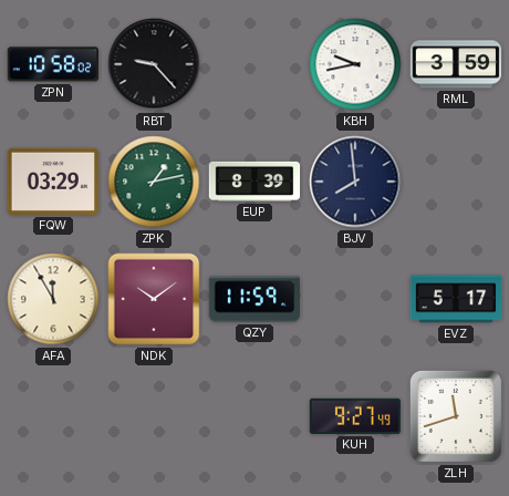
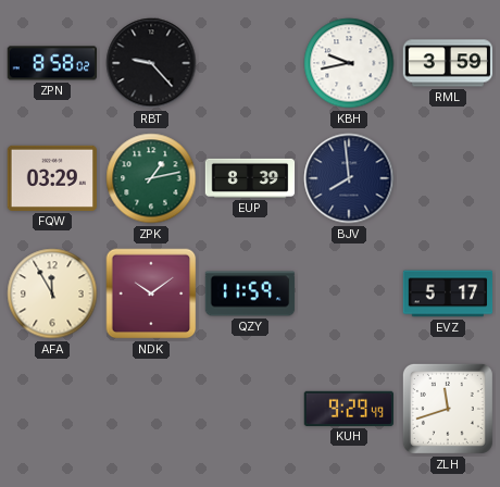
ZPN: 10:58 -> 8:58
KUH: 9:27 -> 9:29
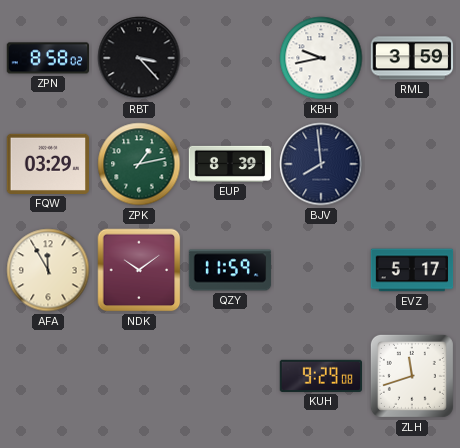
RBT: 9:23 -> 3:23
KUH: 9:29:49 -> 9:29:08
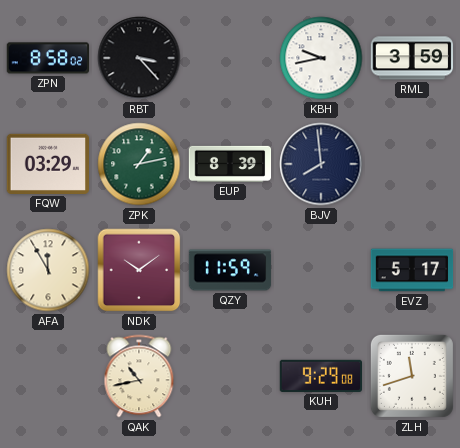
QAK: none -> 10:43
